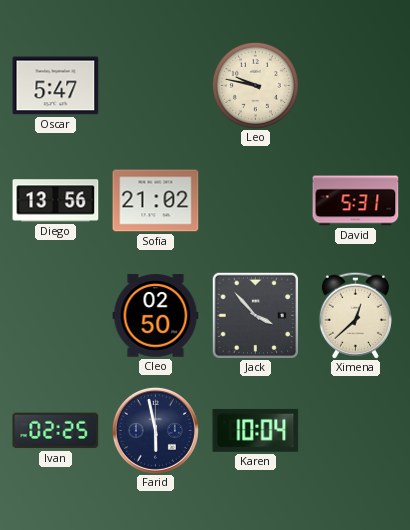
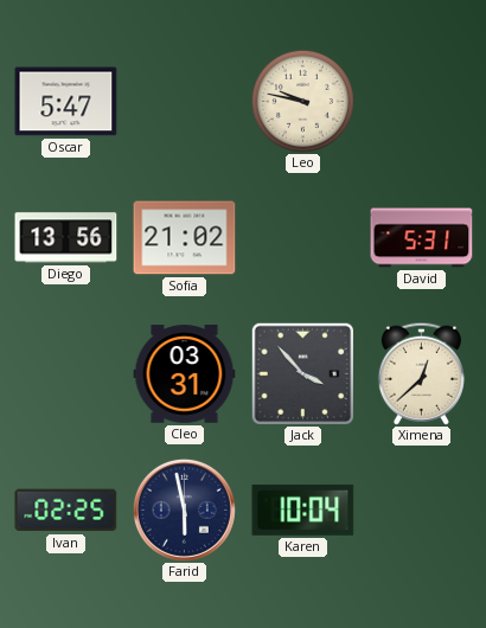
Cleo: 02:50 -> 03:31
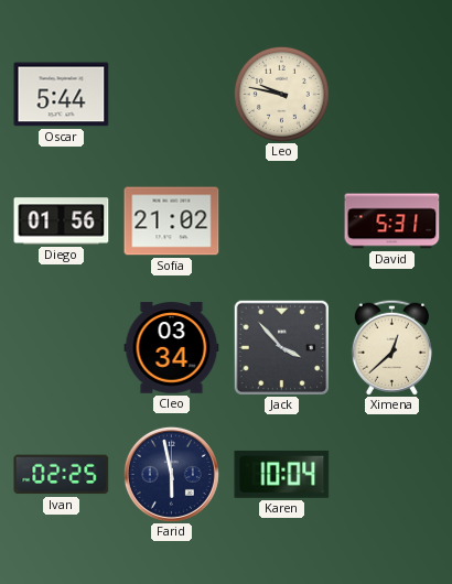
Oscar: 5:47 -> 5:44
Diego: 13:56 -> 01:56
Cleo: 03:31 -> 03:34
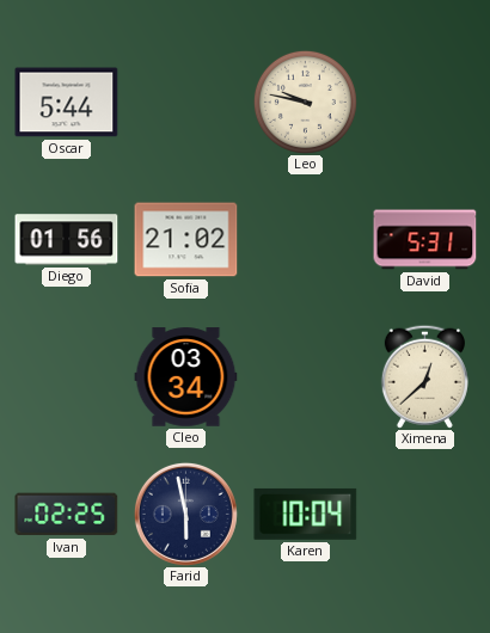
Jack: 3:53 -> none
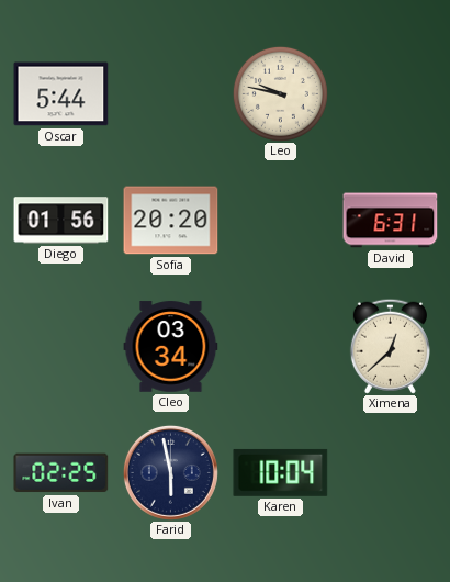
Sofia: 21:02 -> 20:20
David: 5:31 -> 6:31
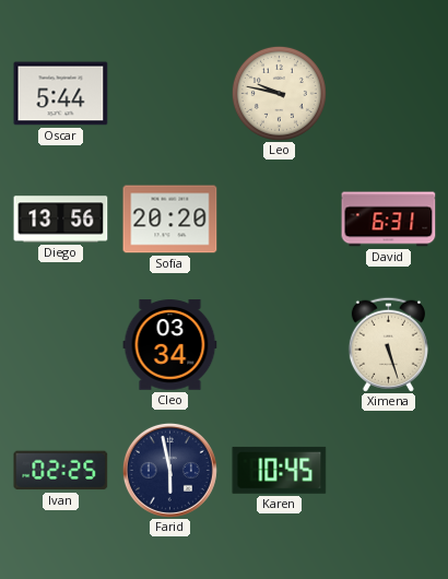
Diego: 01:56 -> 13:56
Ximena: 12:38 -> 5:27
Karen: 10:04 -> 10:45
